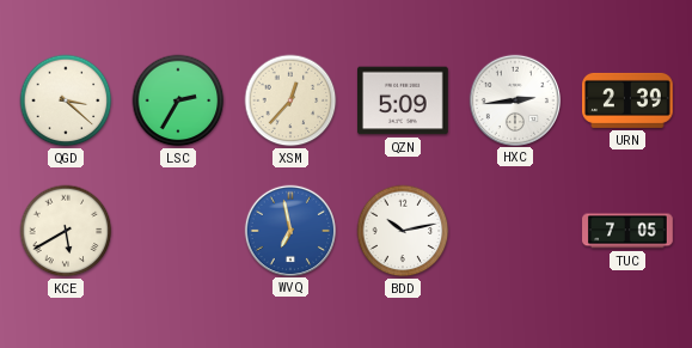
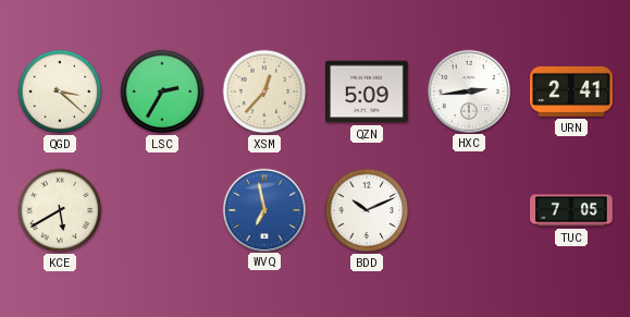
URN: 2:39 -> 2:41
BDD: 10:13 -> 10:11
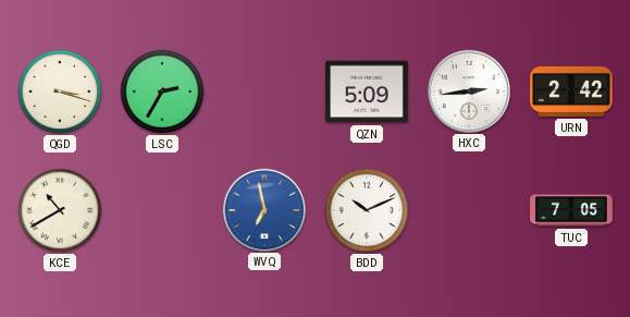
QGD: 3:22 -> 3:18
XSM: 12:37 -> none
URN: 2:41 -> 2:42
KCE: 5:40 -> 10:40
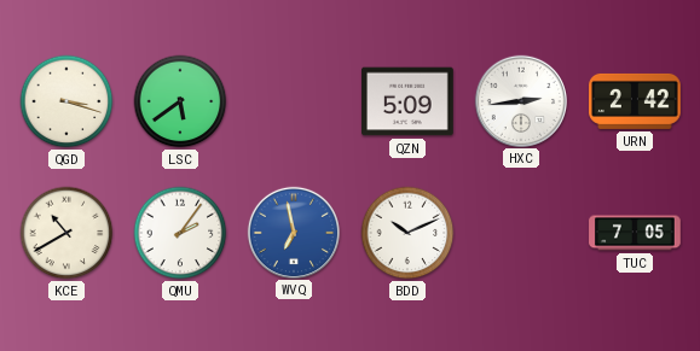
LSC: 2:35 -> 5:39
QMU: none -> 2:06
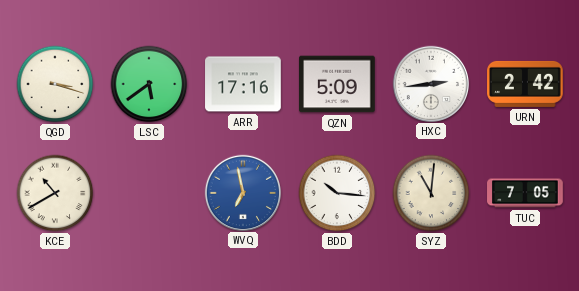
ARR: none -> 17:16
QMU: 2:06 -> none
BDD: 10:11 -> 10:16
SYZ: none -> 11:01
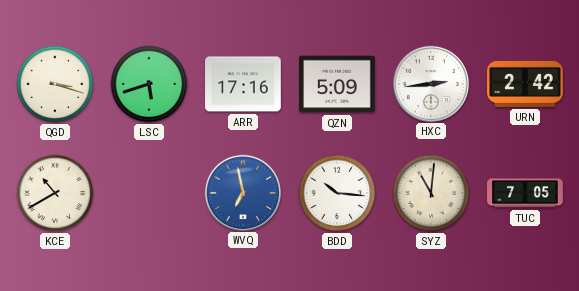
LSC: 5:39 -> 5:42
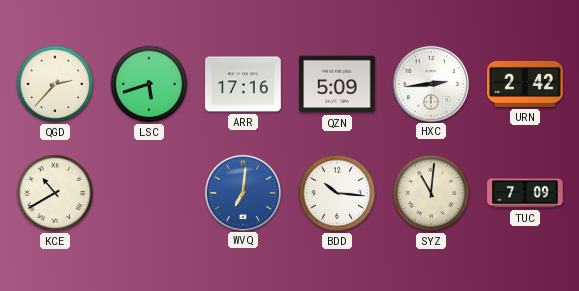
QGD: 3:18 -> 2:37
WVQ: 6:58 -> 7:01
TUC: 7:05 -> 7:09
